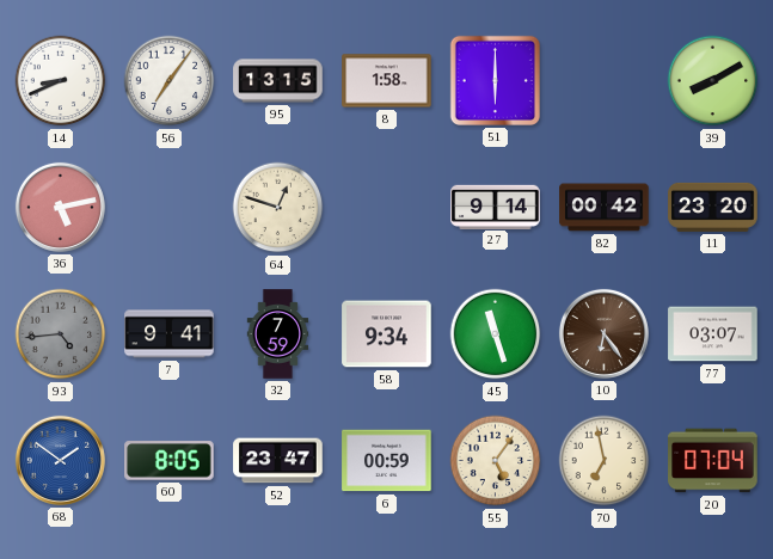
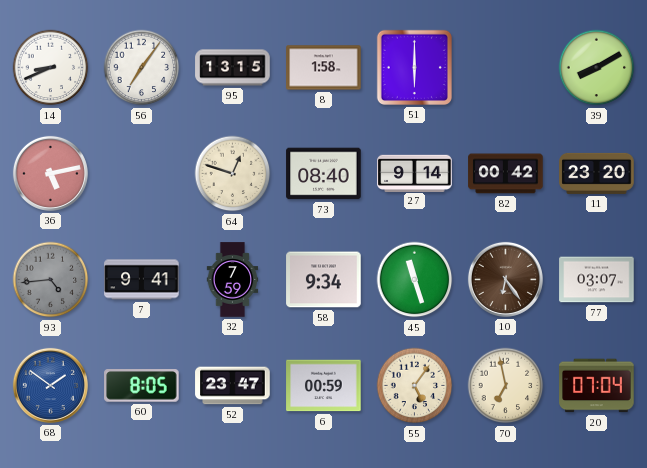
73: none -> 08:40
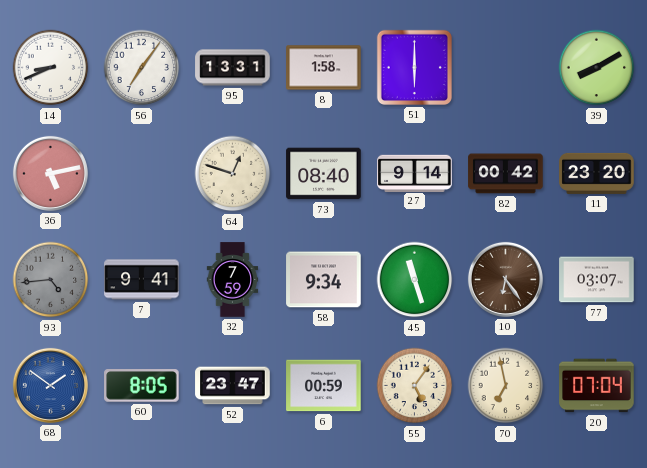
95: 13:15 -> 13:31
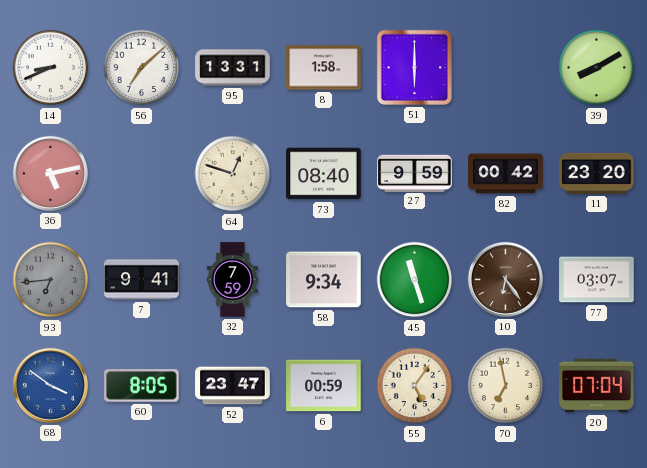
56: 7:06 -> 7:08
27: 9:14 -> 9:59
93: 4:44 -> 6:44
68: 1:51 -> 3:51
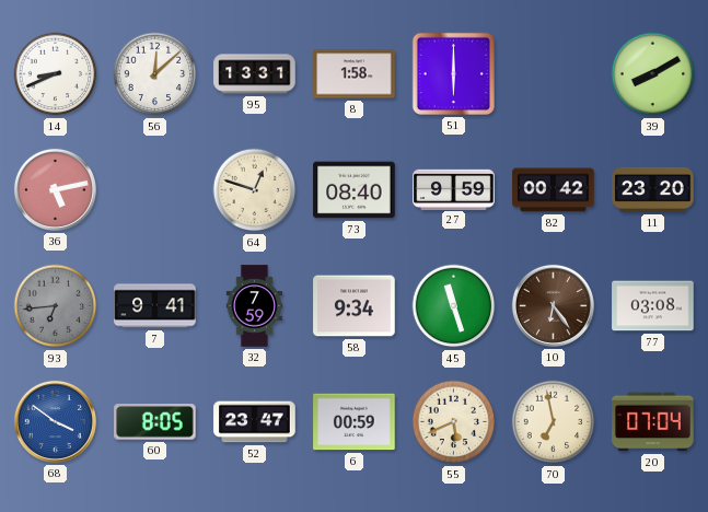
56: 7:08 -> 12:08
77: 03:07 -> 03:08
55: 5:06 -> 5:41
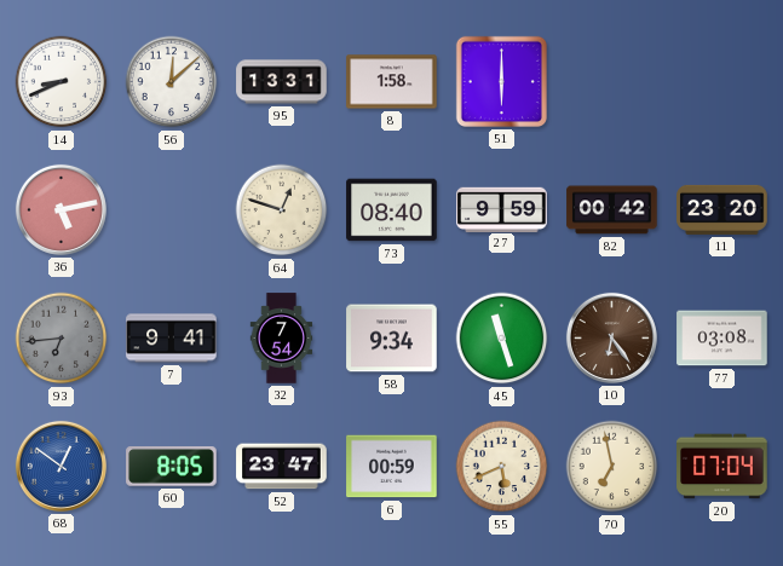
39: 8:10 -> none
32: 7:59 -> 7:54
68: 3:51 -> 12:51
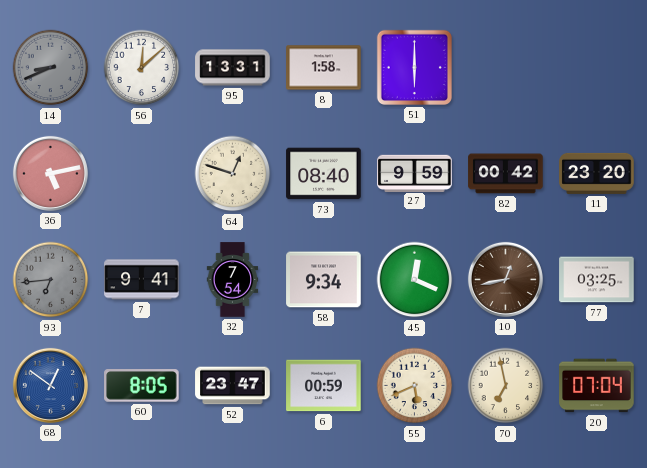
14 dial: white -> grey
45: 11:27 -> 12:19
10: 6:24 -> 12:43
77: 03:08 -> 03:25
